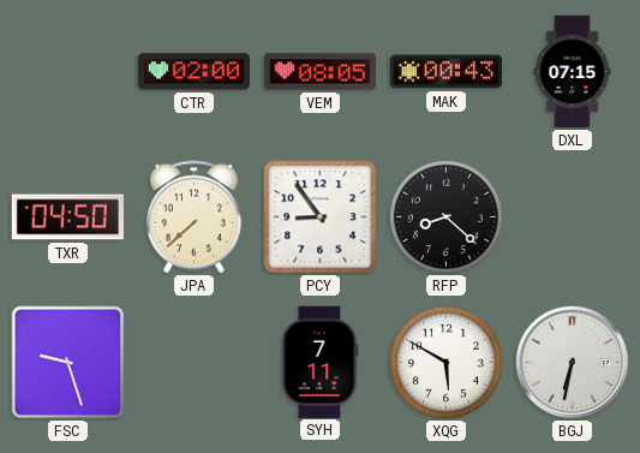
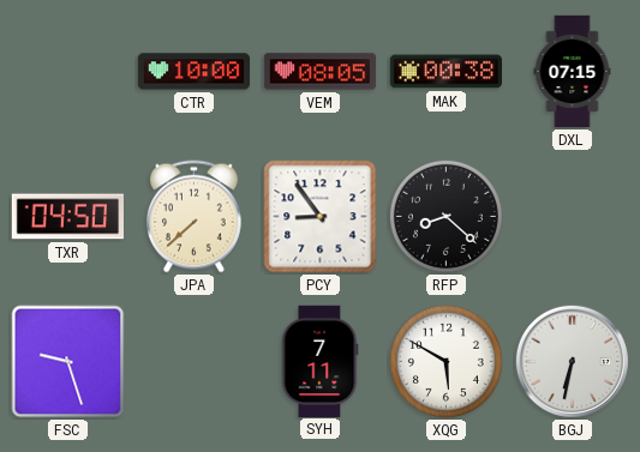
CTR: 02:00 -> 10:00
MAK: 00:43 -> 00:38
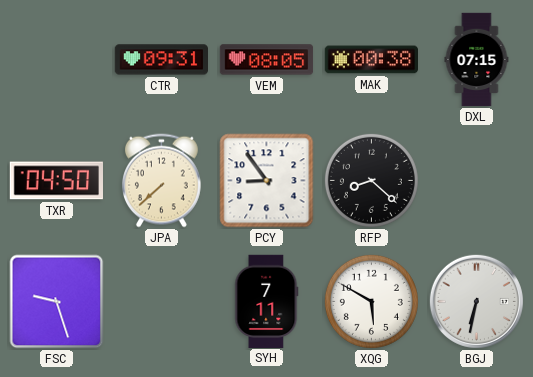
CTR: 10:00 -> 09:31
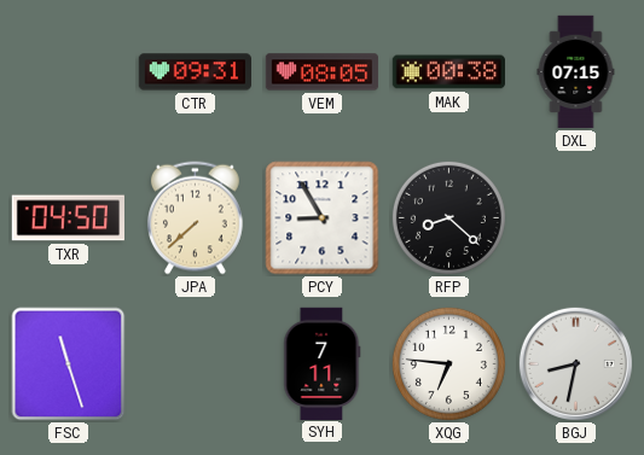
PCY: 8:54 -> 8:55
FSC: 9:27 -> 11:27
XQG: 5:50 -> 6:46
BGJ: 6:32 -> 8:32
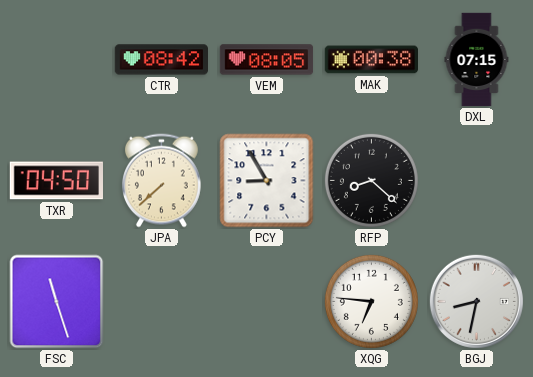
CTR: 09:31 -> 08:42
SYH: 7:11 -> none
